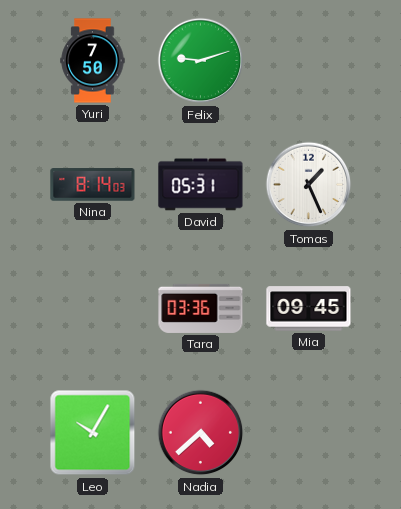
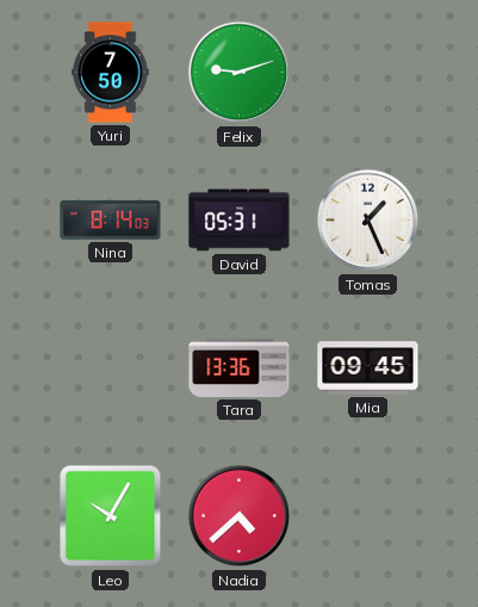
Tara: 03:36 -> 13:36
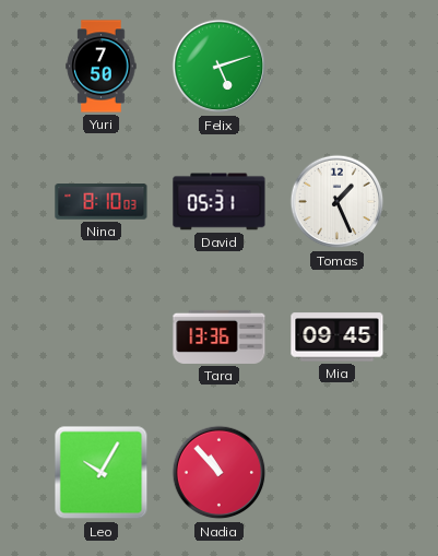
Felix: 9:12 -> 5:12
Nina: 8:14 -> 8:10
Nadia: 4:38 -> 10:53
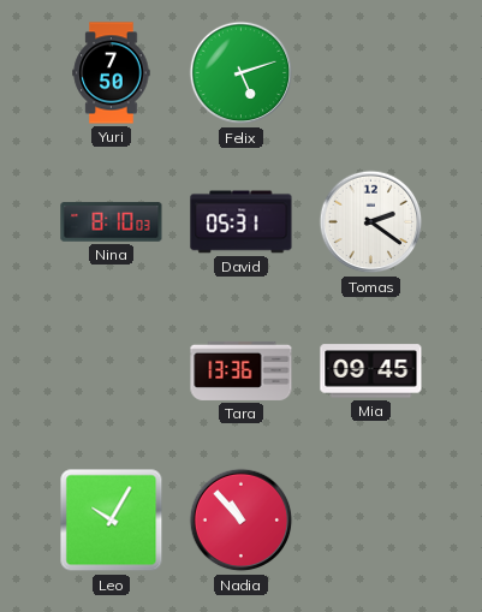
Tomas: 1:26 -> 2:21
